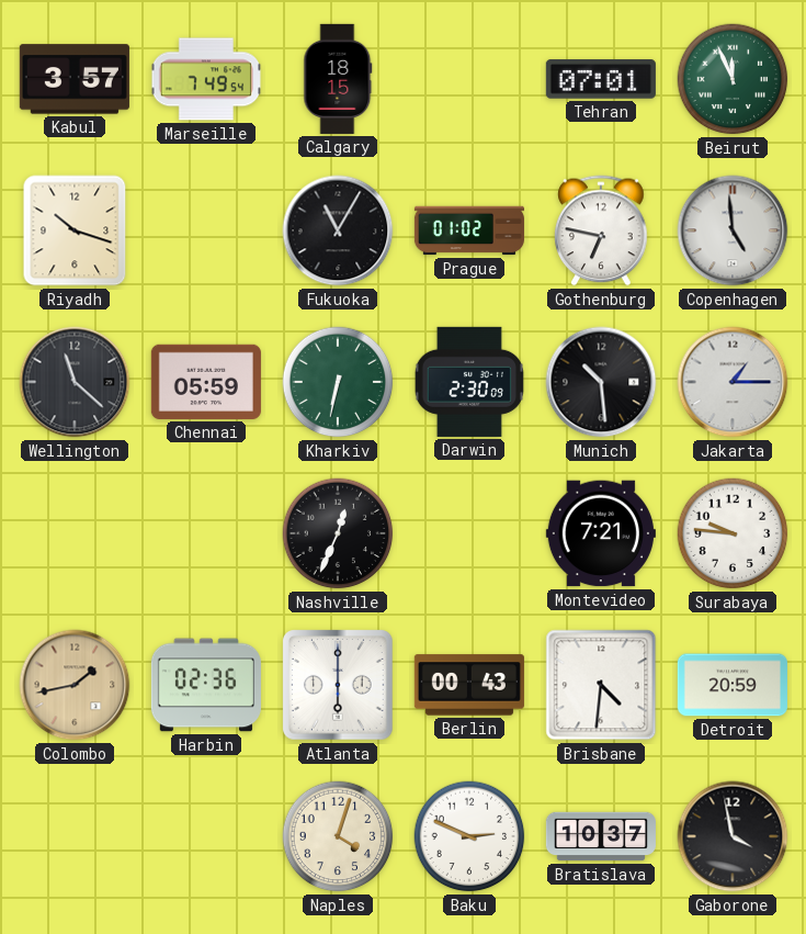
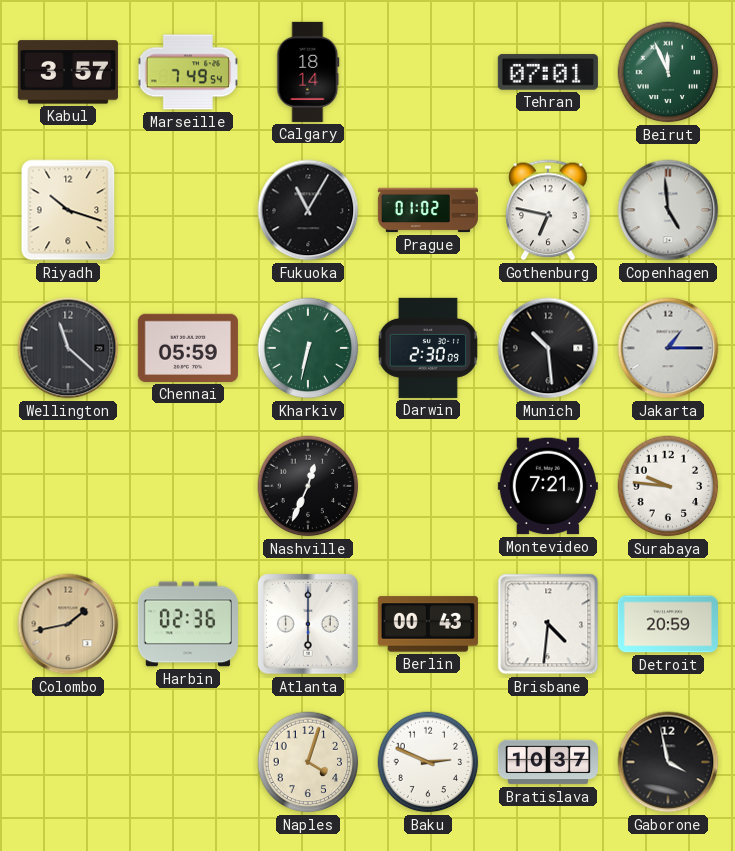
Calgary: 18:15 -> 18:14
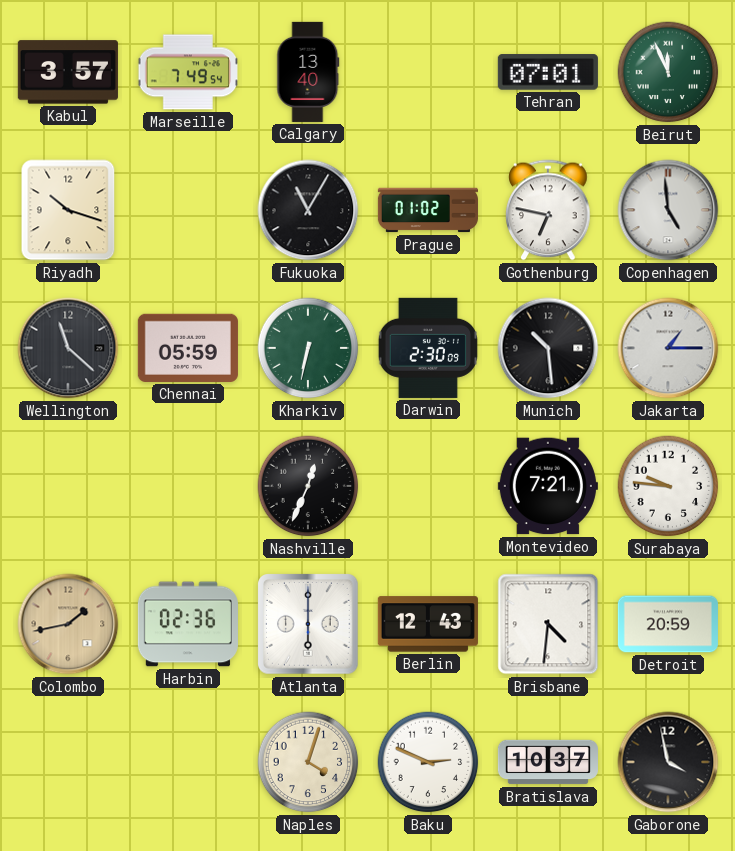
Calgary: 18:14 -> 13:40
Berlin: 00:43 -> 12:43
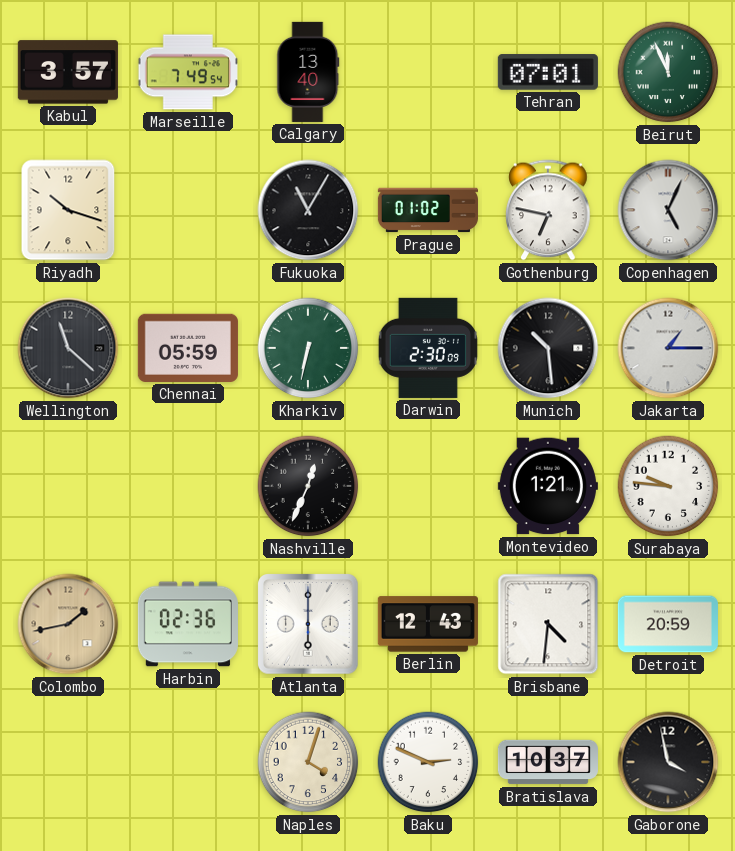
Copenhagen: 4:59 -> 5:04
Montevideo: 7:21 -> 1:21
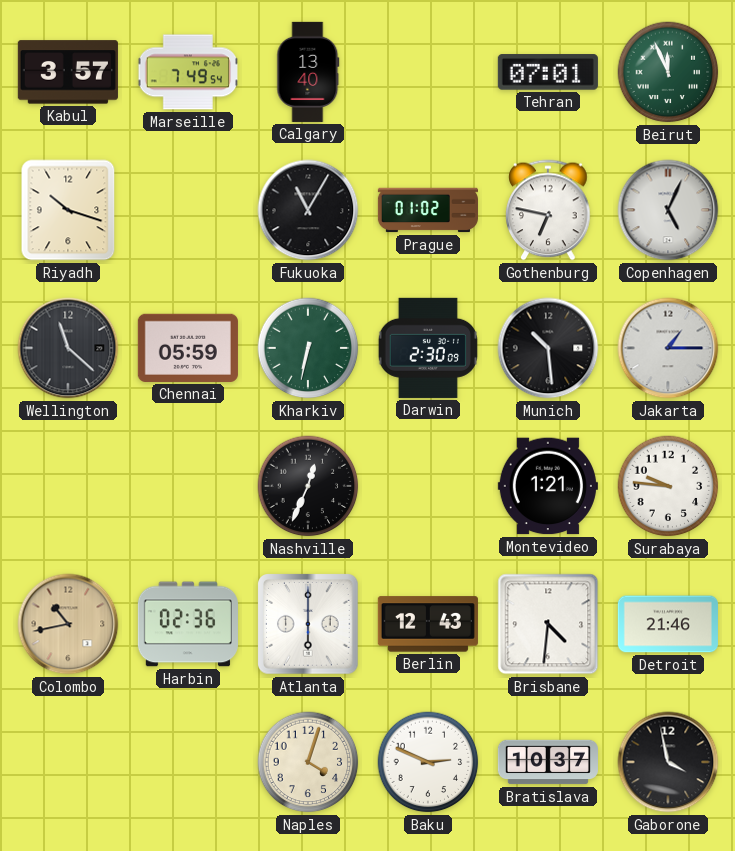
Colombo: 1:43 -> 10:43
Detroit: 20:59 -> 21:46
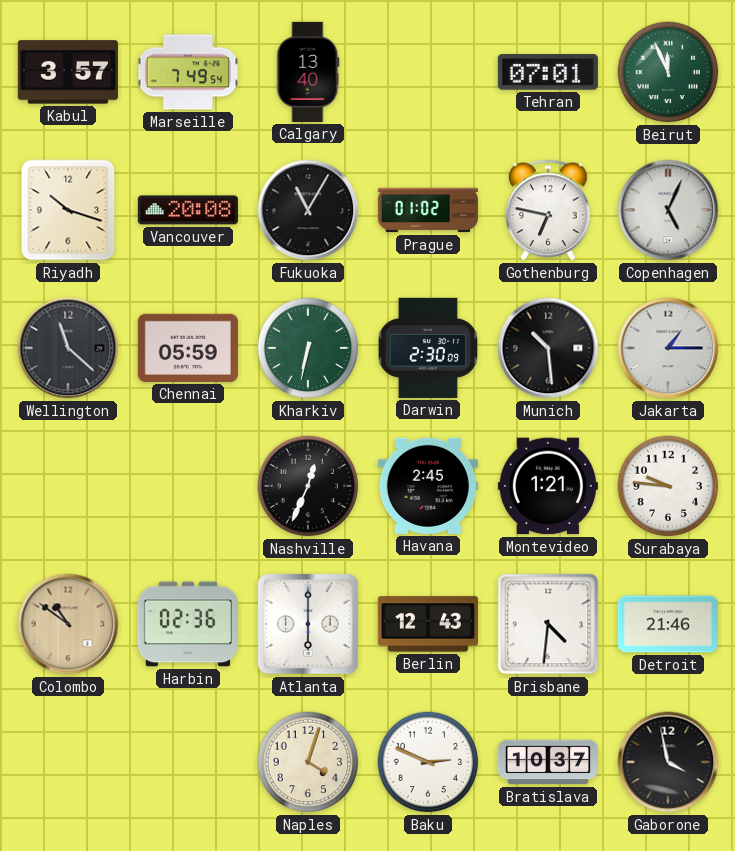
Vancouver: none -> 20:08
Havana: none -> 2:45
Colombo: 10:43 -> 10:51
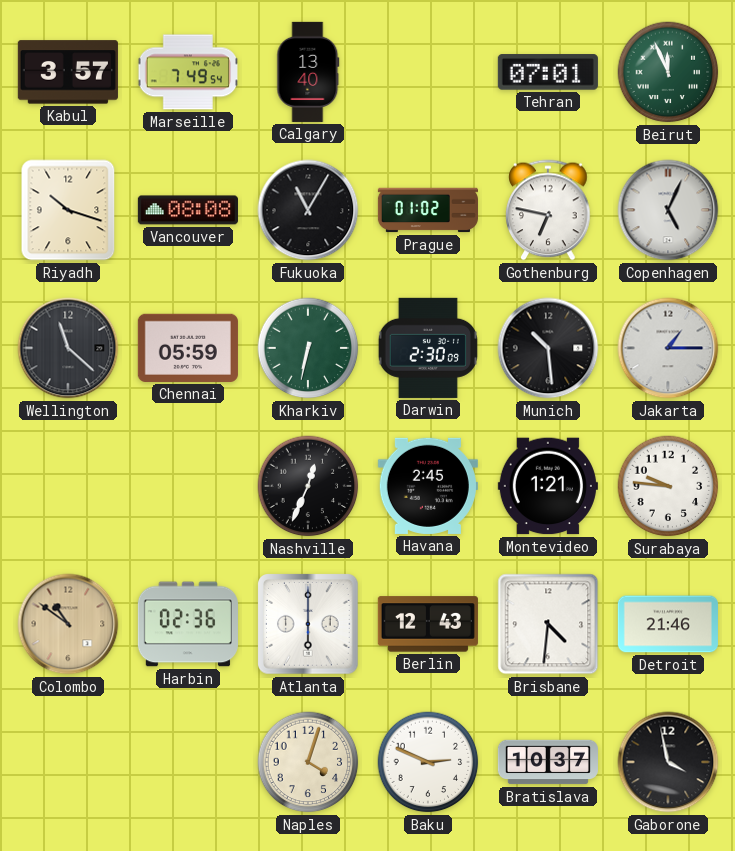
Vancouver: 20:08 -> 08:08
